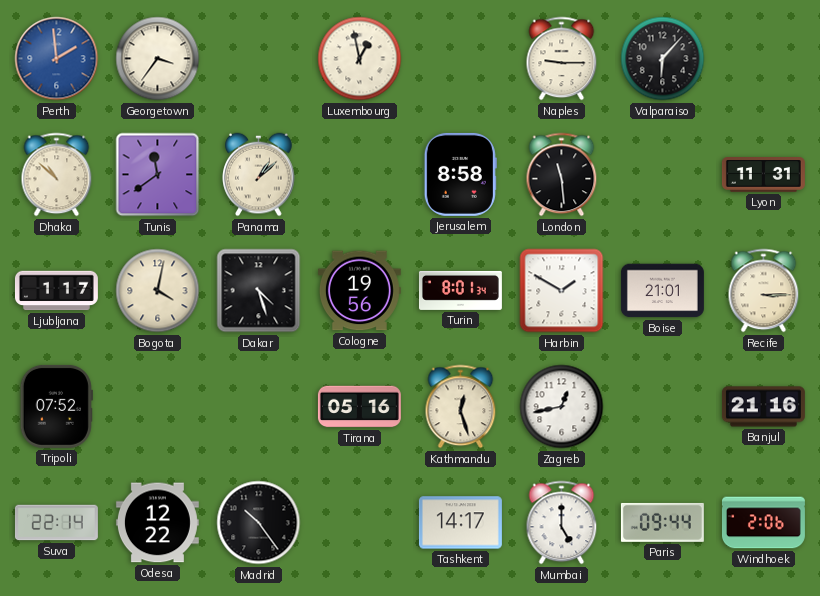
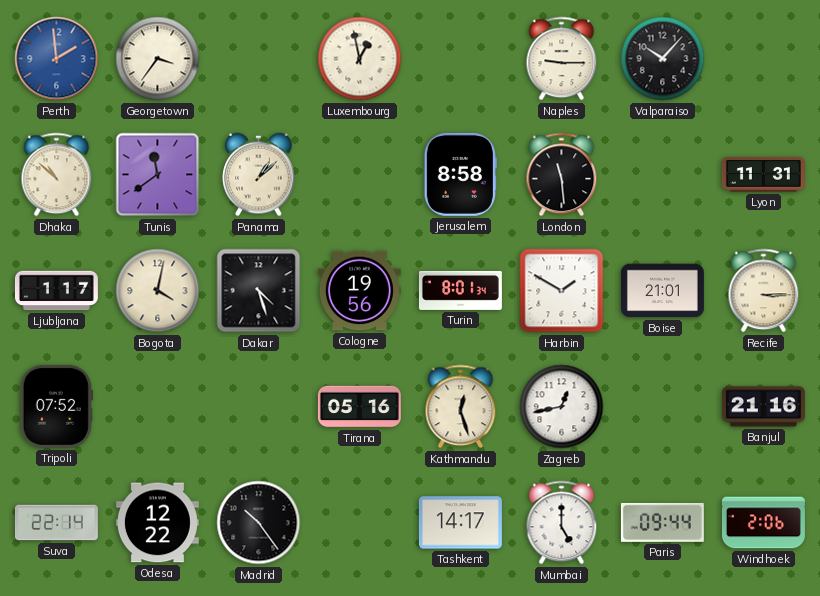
Valparaiso: 6:07 -> 10:07
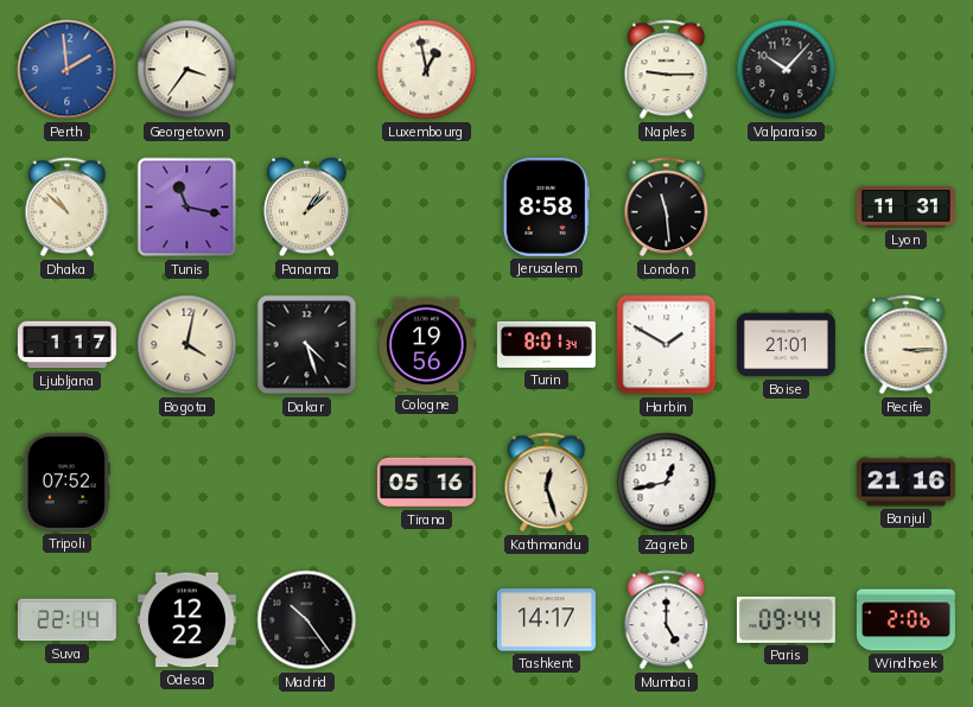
Tunis: 11:39 -> 11:17
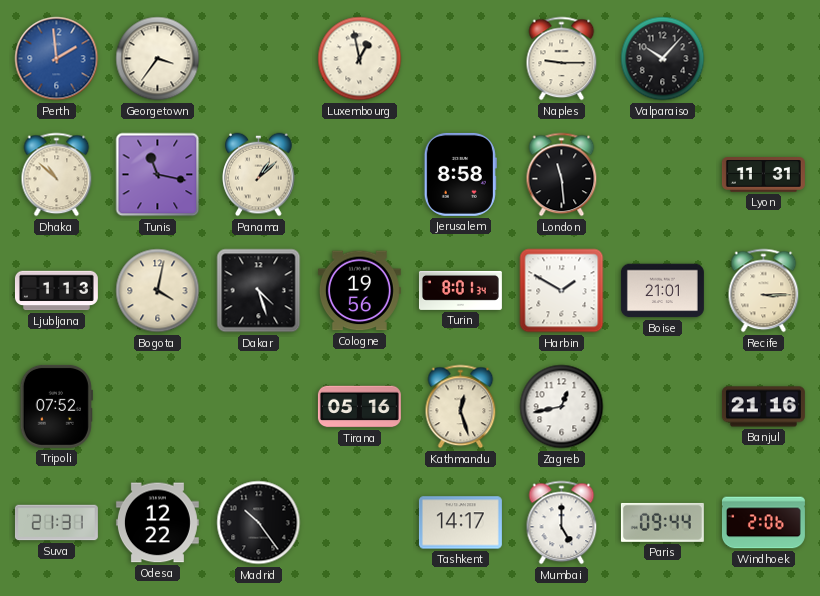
Ljubljana: 1:17 -> 1:13
Suva: 22:14 -> 21:31
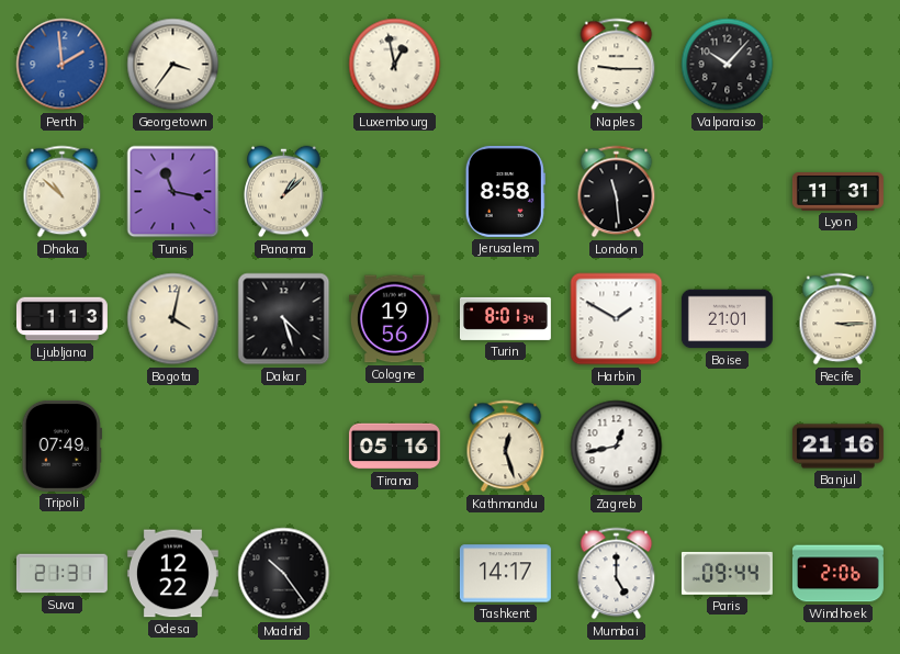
Tripoli: 07:52 -> 07:49
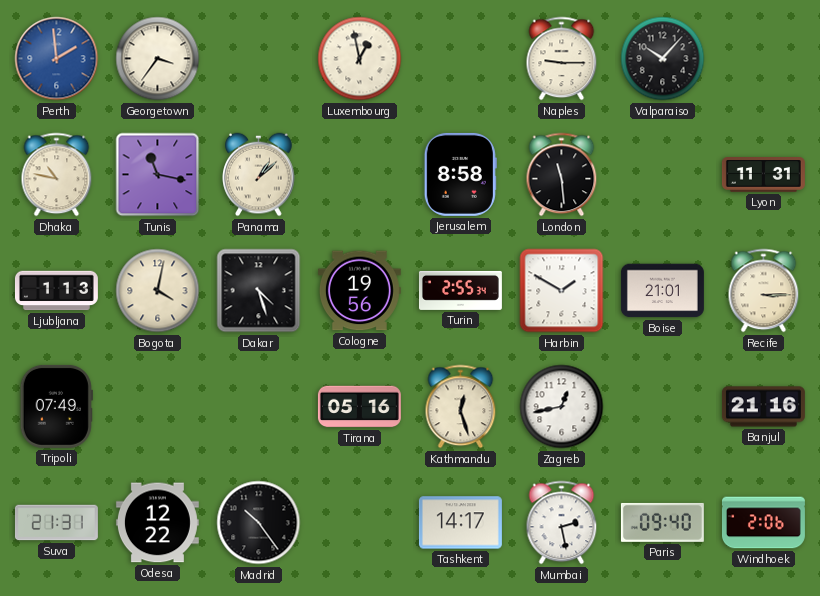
Dhaka: 10:52 -> 10:47
Turin: 8:01 -> 2:55
Mumbai: 5:00 -> 2:28
Paris: 09:44 -> 09:40
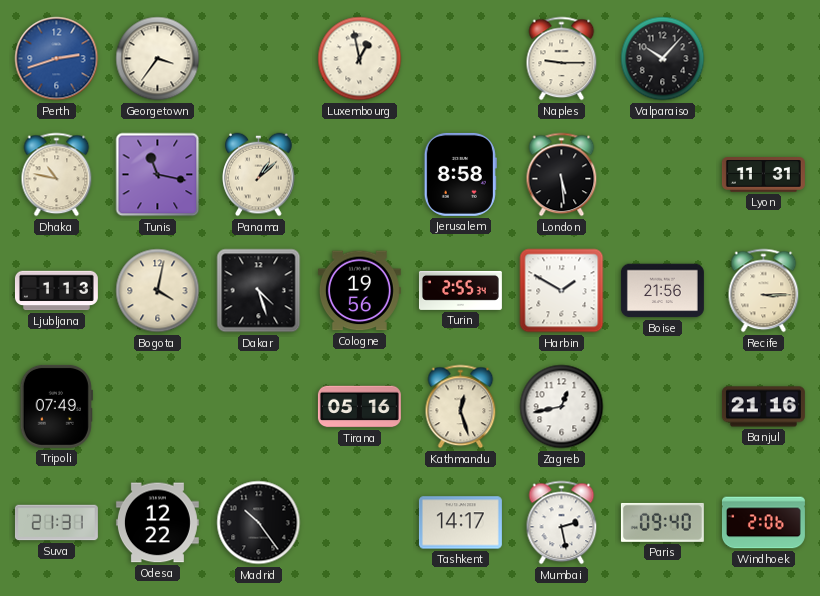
Perth: 1:59 -> 2:42
London: 11:29 -> 5:29
Boise: 21:01 -> 21:56
